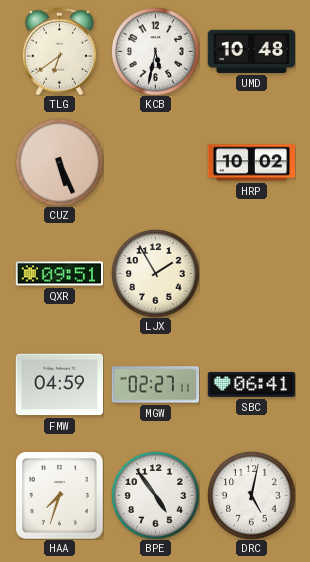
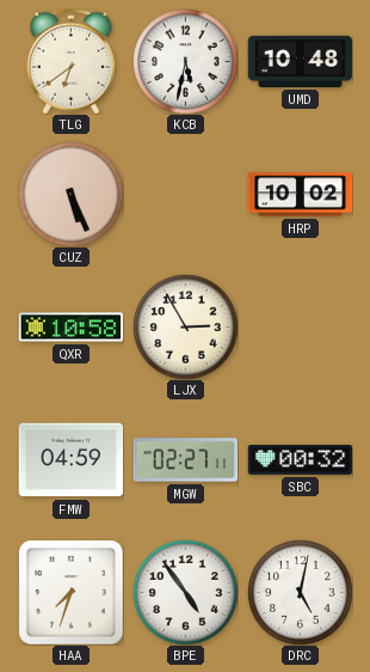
QXR: 09:51 -> 10:58
LJX: 1:55 -> 2:55
SBC: 06:41 -> 00:32
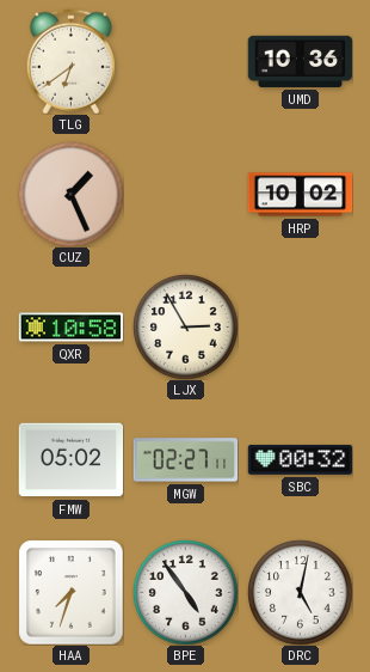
KCB: 5:32 -> none
UMD: 10:48 -> 10:36
CUZ: 5:26 -> 1:26
FMW: 04:59 -> 05:02
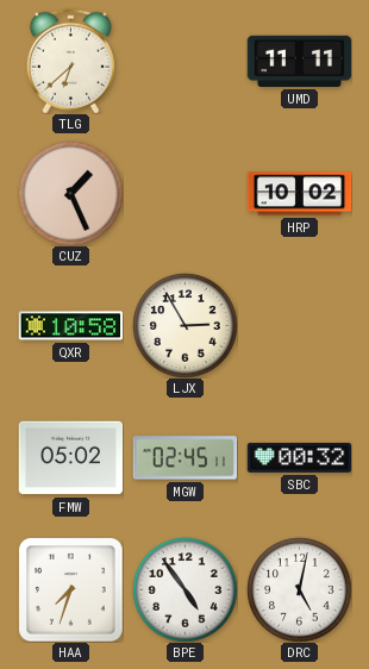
TLG: 6:39 -> 6:38
UMD: 10:36 -> 11:11
MGW: 02:27 -> 02:45
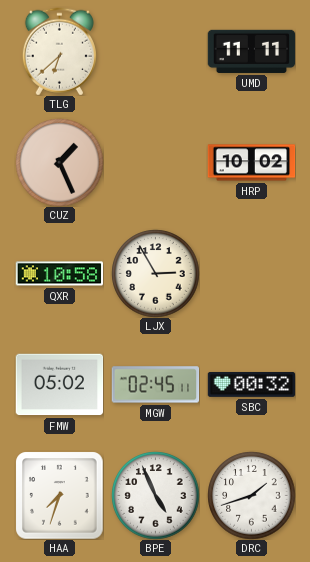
BPE: 4:54 -> 4:56
DRC: 5:02 -> 1:42
